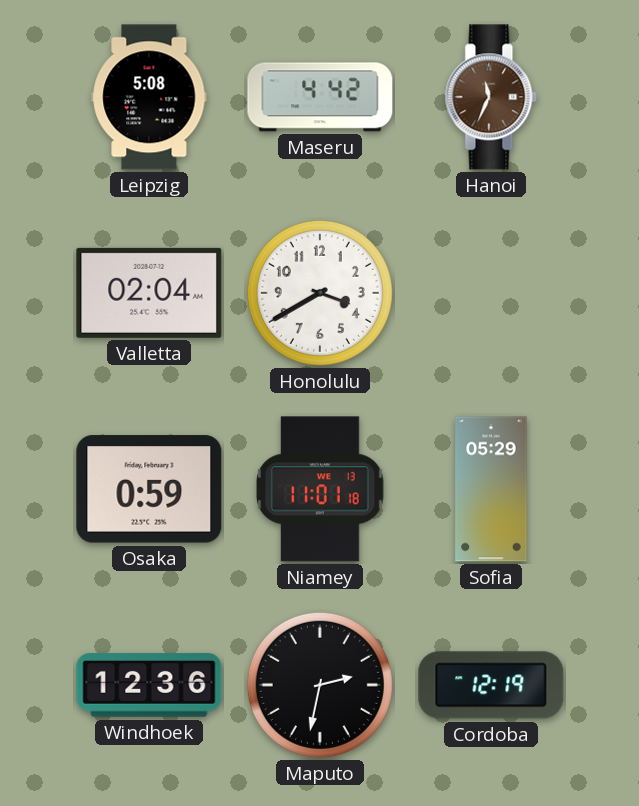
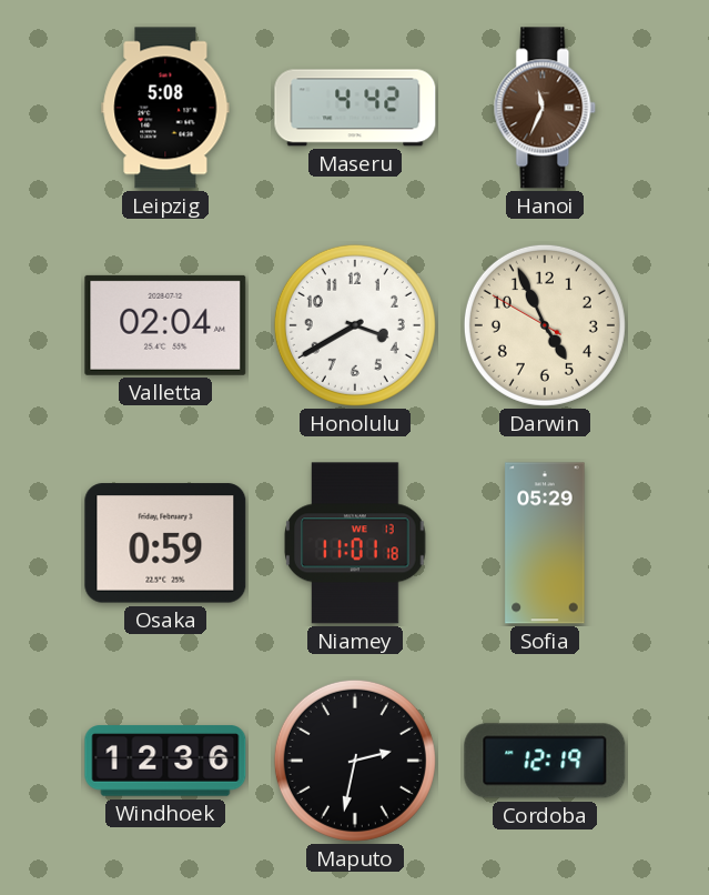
Darwin: none -> 4:55
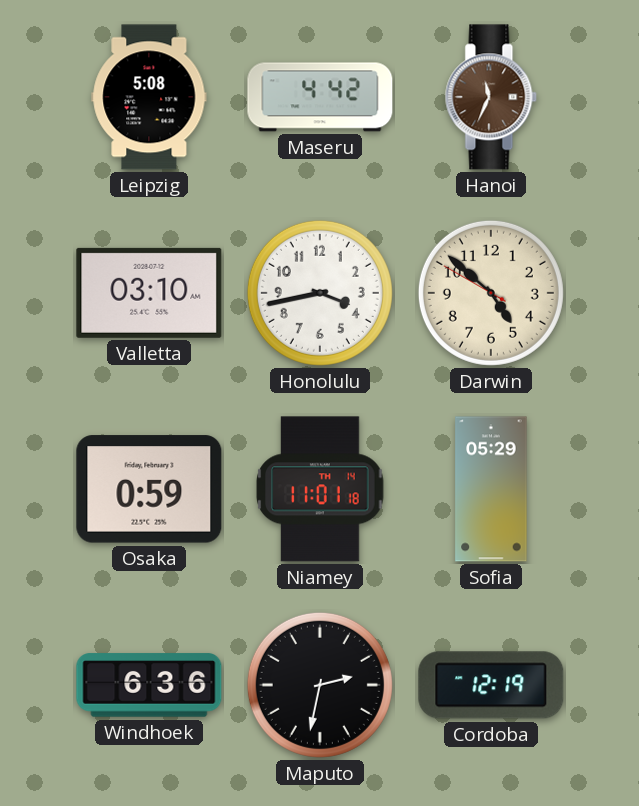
Valletta: 02:04 -> 03:10
Honolulu: 3:40 -> 3:43
Darwin: 4:55 -> 4:51
Niamey date: WE 13 -> TH 14
Windhoek: 12:36 -> 6:36
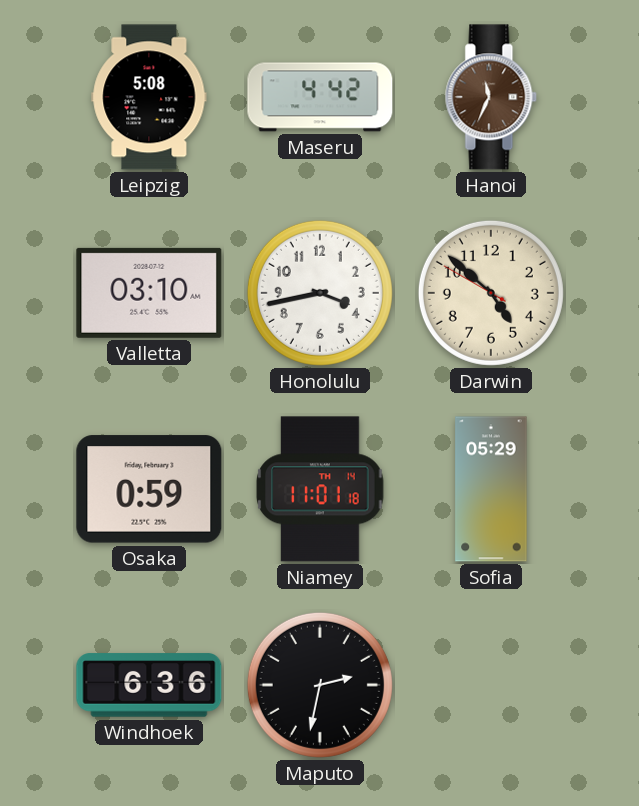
Cordoba: 12:19 -> none
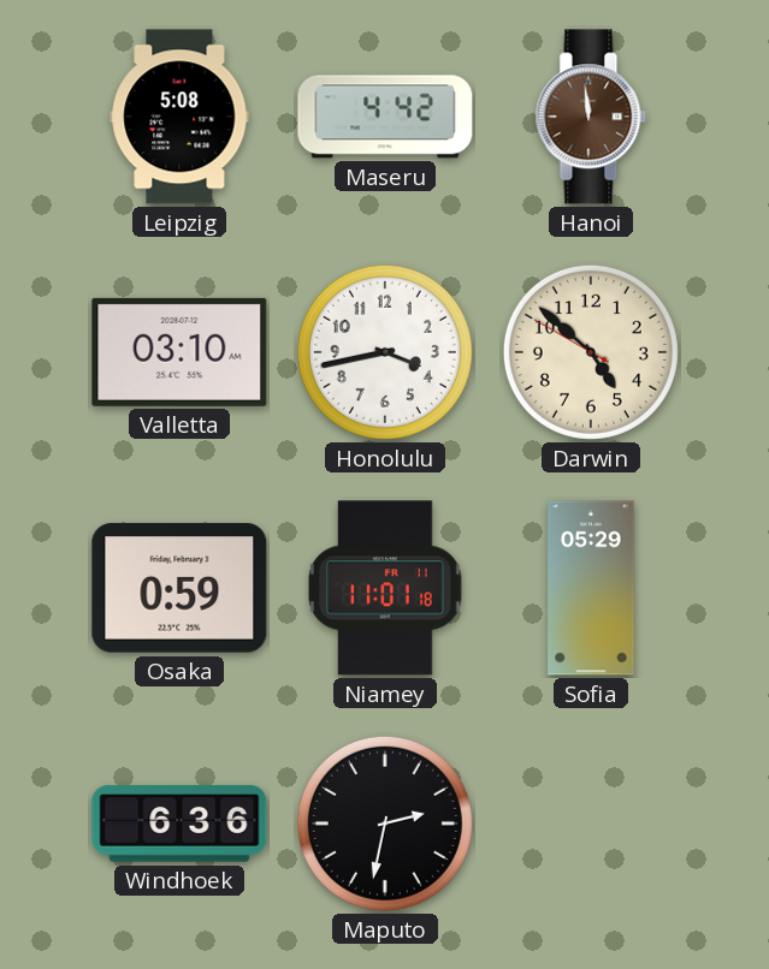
Hanoi: 11:34 -> 11:59
Niamey date: TH 14 -> FR 11
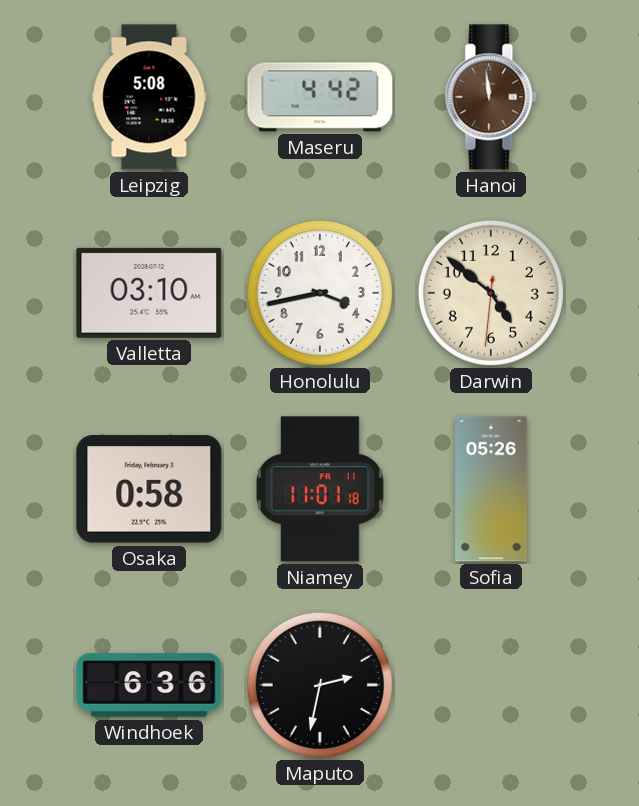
Darwin: 4:51:50 -> 4:51:31
Osaka: 0:59 -> 0:58
Sofia: 05:29 -> 05:26
